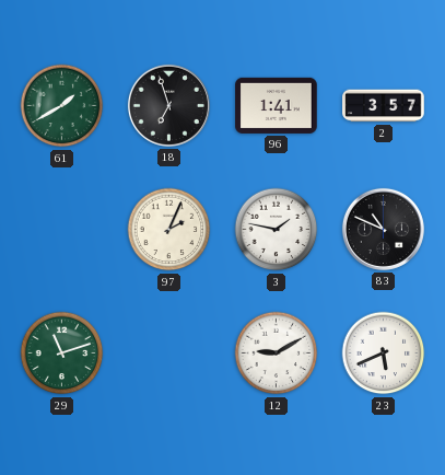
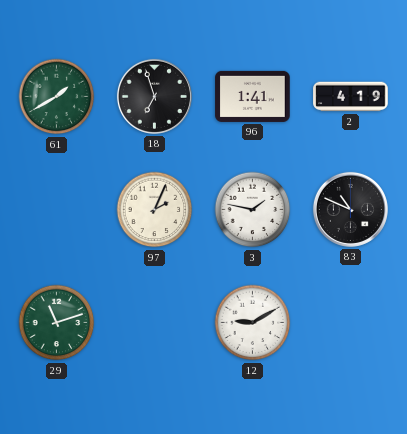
2: 3:57 -> 4:19
23: 5:41 -> none
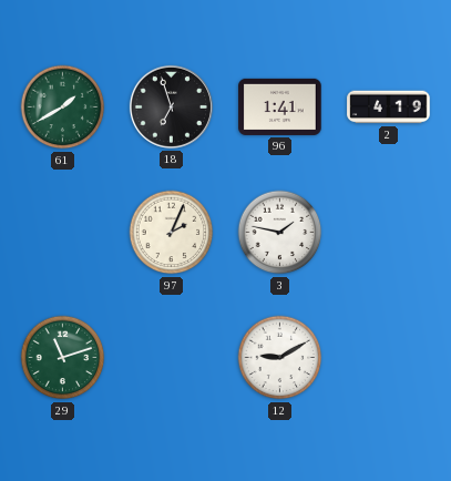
83: 10:49 -> none
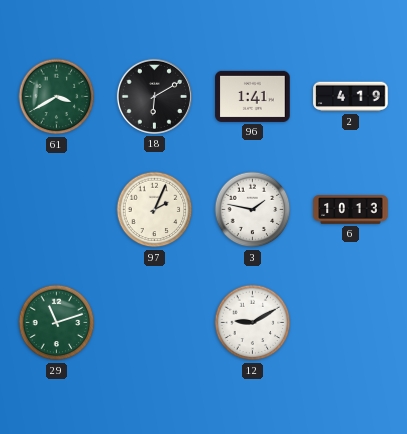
61: 1:40 -> 3:40
18: 6:57 -> 6:10
6: none -> 10:13
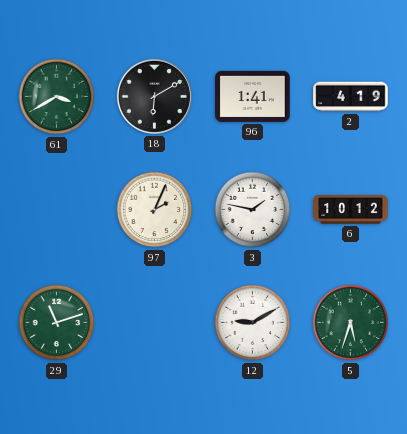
6: 10:13 -> 10:12
5: none -> 5:33
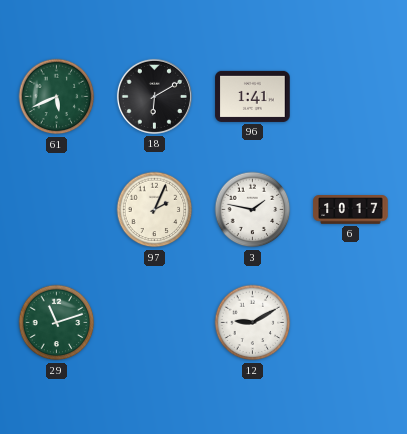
61: 3:40 -> 5:41
2: 4:19 -> none
6: 10:12 -> 10:17
5: 5:33 -> none
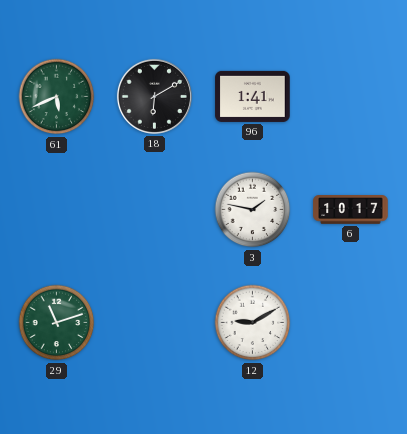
97: 2:04 -> none
